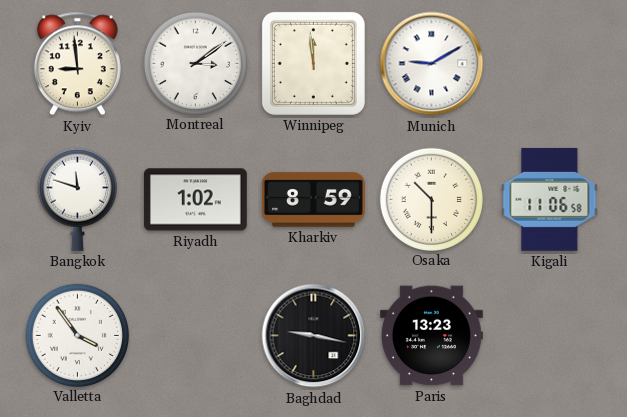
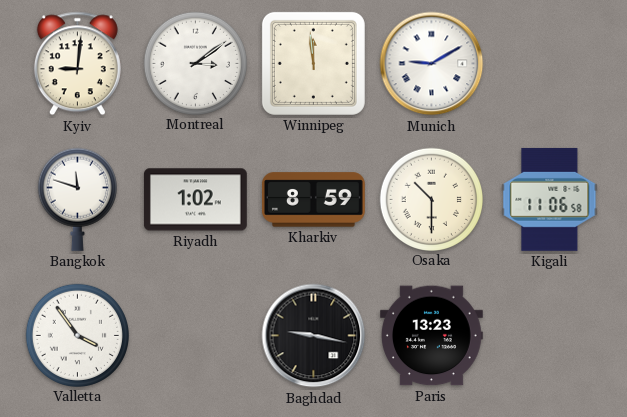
Kyiv: 8:59 -> 9:01
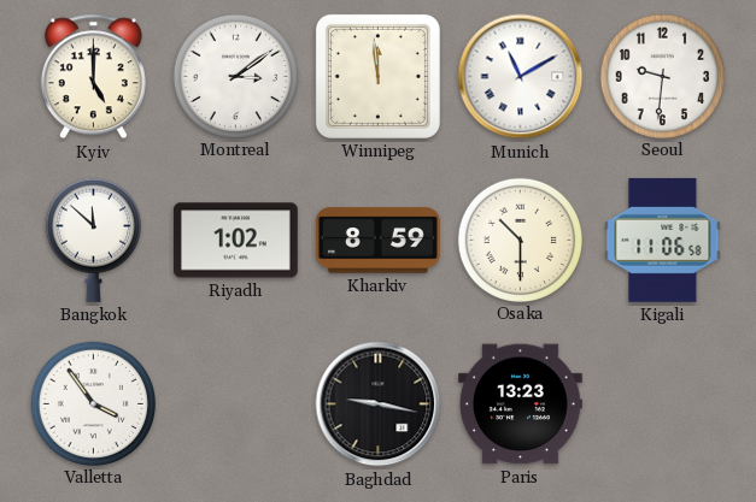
Kyiv: 9:01 -> 5:00
Munich: 9:10 -> 11:10
Seoul: none -> 9:31
Bangkok: 11:48 -> 11:52
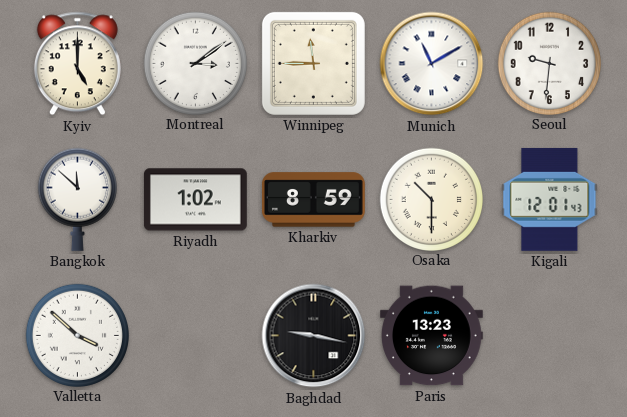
Winnipeg: 11:59 -> 11:45
Kigali: 11:06 -> 12:01
Valletta: 3:54 -> 3:52
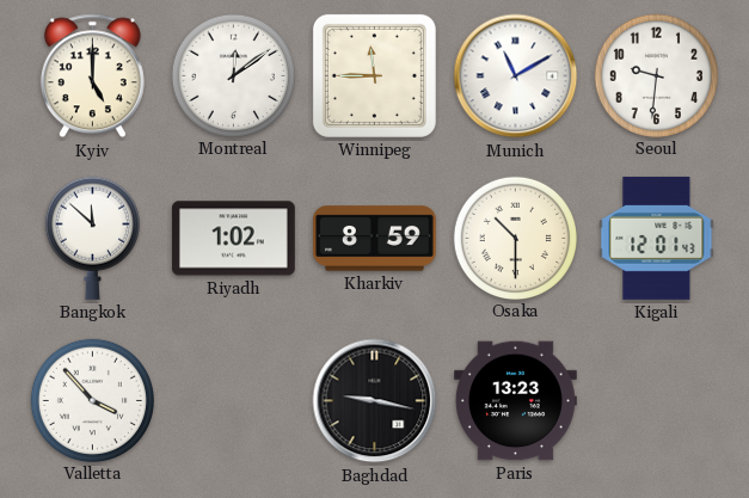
Montreal: 3:09 -> 12:09
Valletta: 3:52 -> 3:53
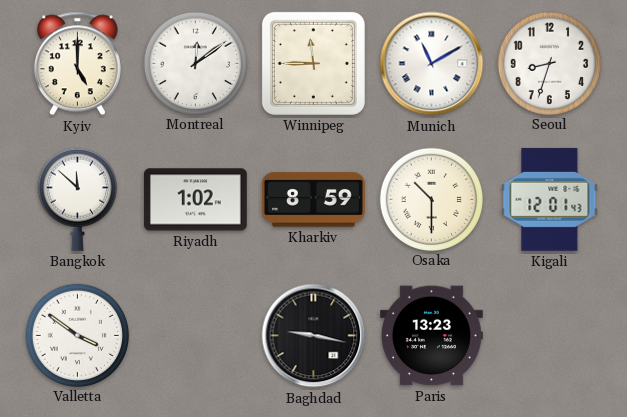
Seoul: 9:31 -> 8:33
Valletta: 3:53 -> 3:51
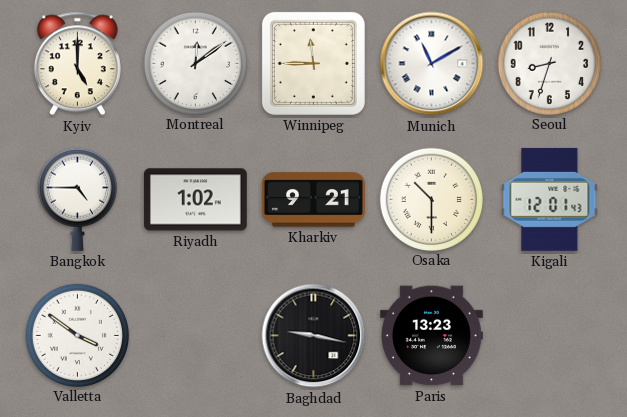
Bangkok: 11:52 -> 4:45
Kharkiv: 8:59 -> 9:21
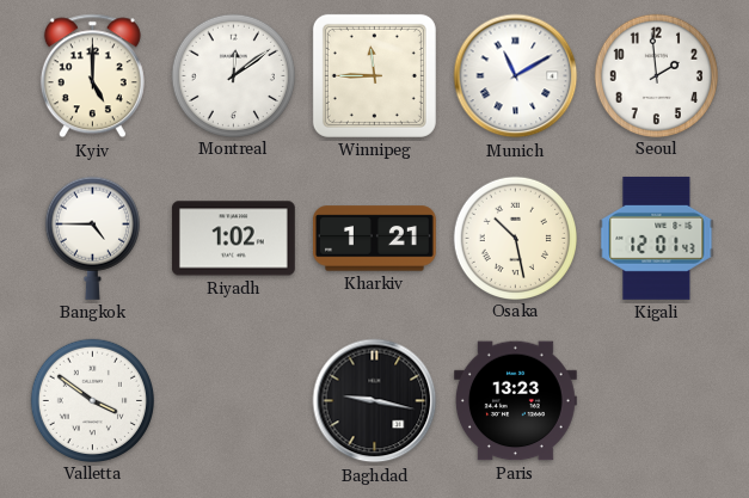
Seoul: 8:33 -> 1:59
Kharkiv: 9:21 -> 1:21
Osaka: 10:30 -> 10:28
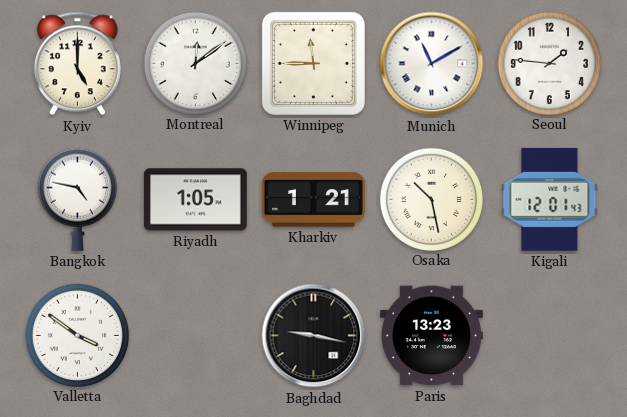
Seoul: 1:59 -> 1:46
Bangkok: 4:45 -> 4:47
Riyadh: 1:02 -> 1:05
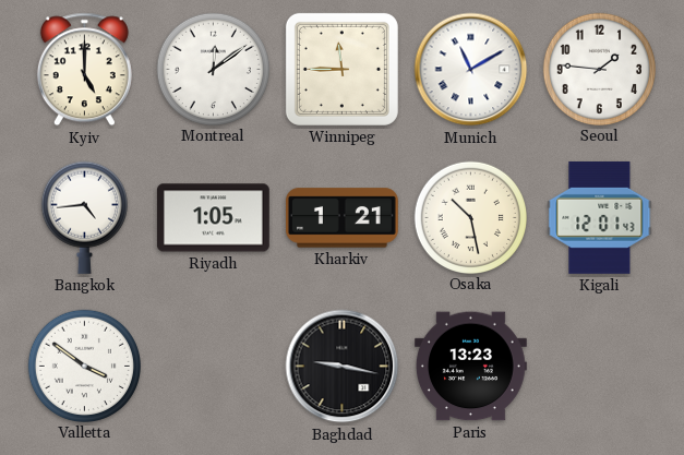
Bangkok: 4:47 -> 4:44
